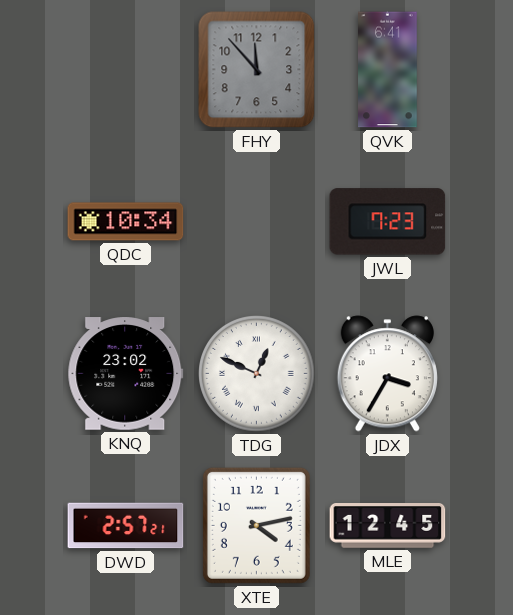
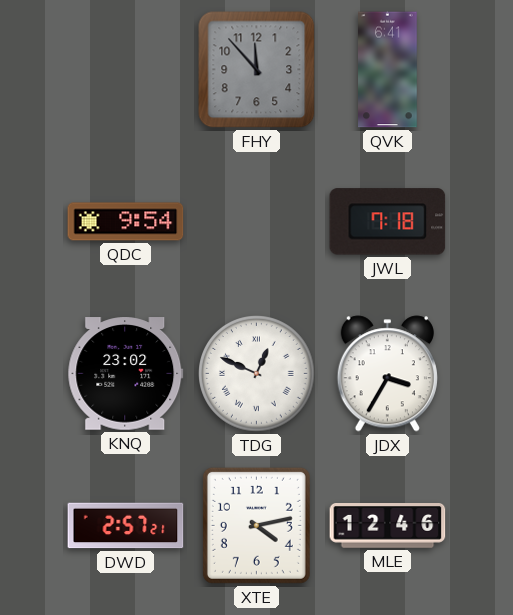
QDC: 10:34 -> 9:54
JWL: 7:23 -> 7:18
MLE: 12:45 -> 12:46
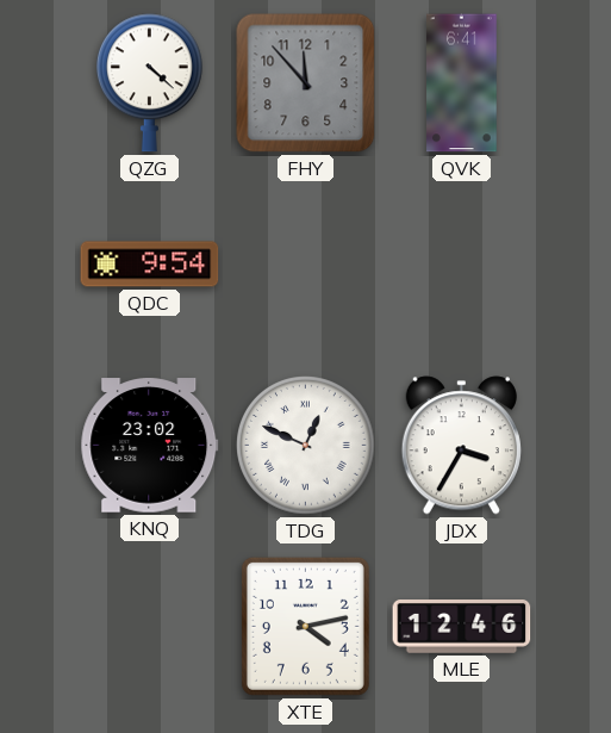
QZG: none -> 4:22
JWL: 7:18 -> none
DWD: 2:57 -> none
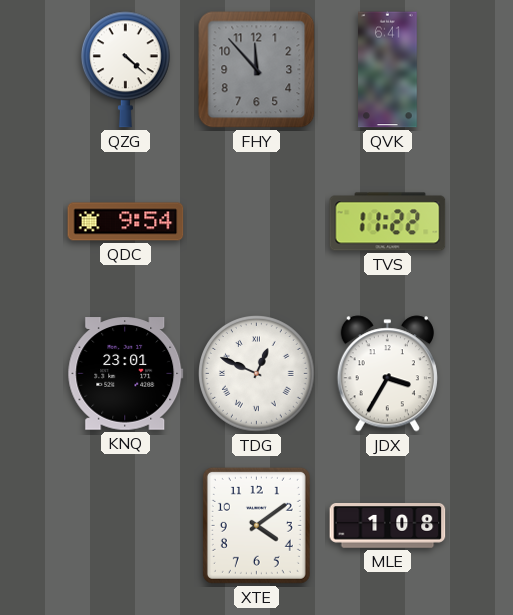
TVS: none -> 11:22
KNQ: 23:02 -> 23:01
XTE: 4:13 -> 4:09
MLE: 12:46 -> 1:08
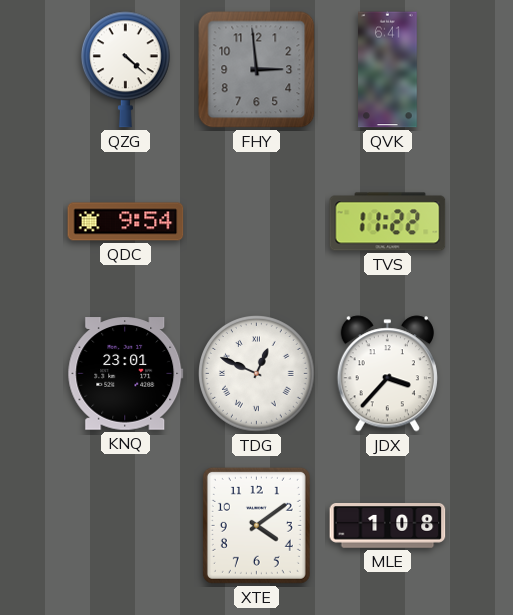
FHY: 11:53 -> 2:59
JDX: 3:35 -> 3:37
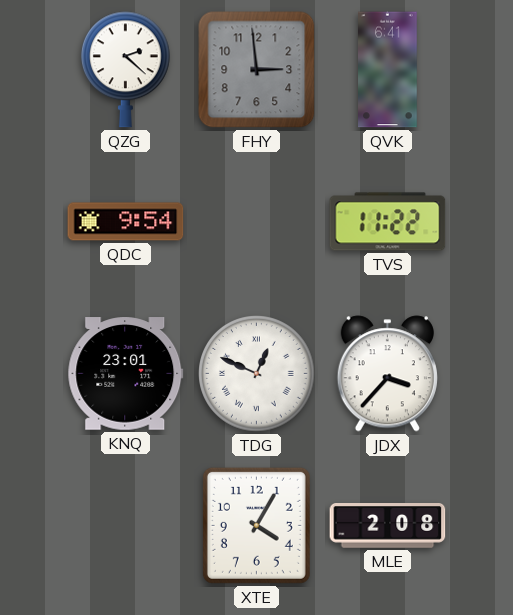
QZG: 4:22 -> 2:22
XTE: 4:09 -> 4:05
MLE: 1:08 -> 2:08
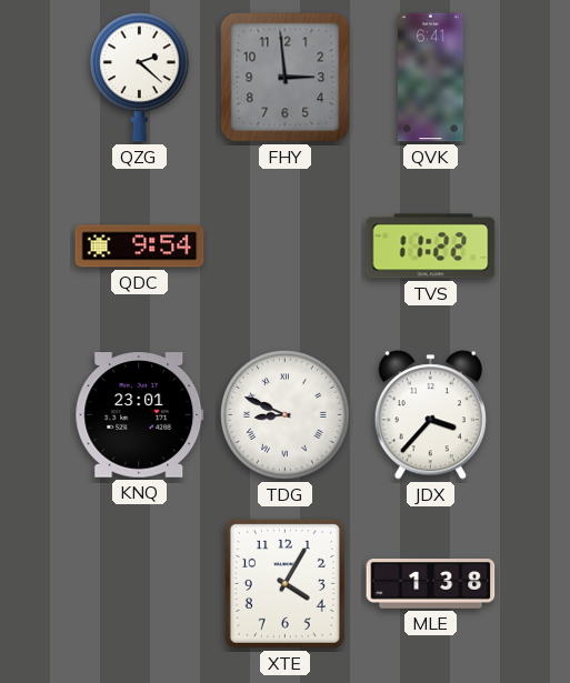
TDG: 12:49 -> 8:49
MLE: 2:08 -> 1:38
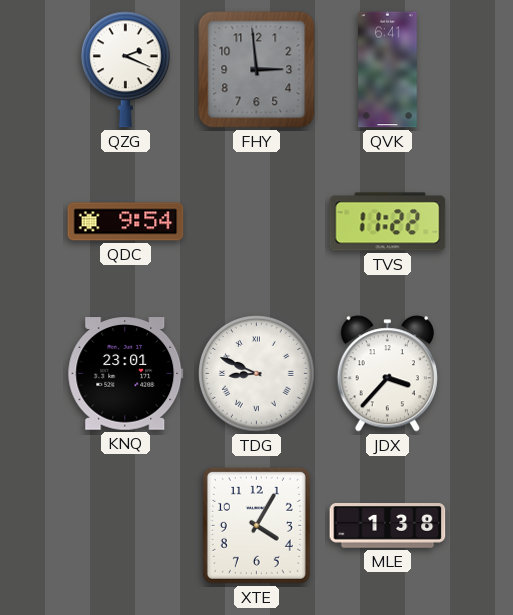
QZG: 2:22 -> 2:19
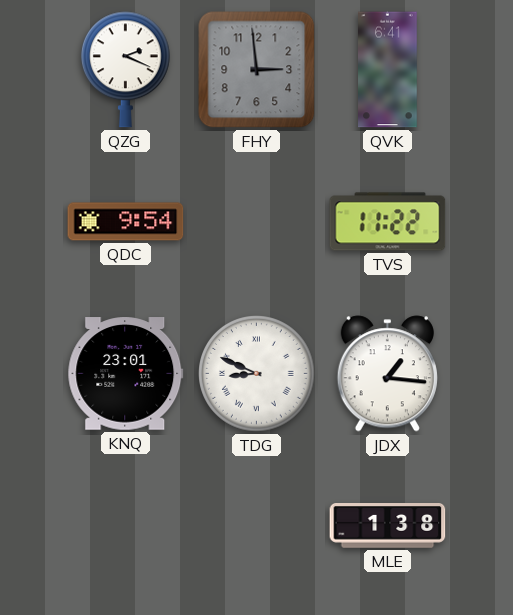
JDX: 3:37 -> 1:16
XTE: 4:05 -> none
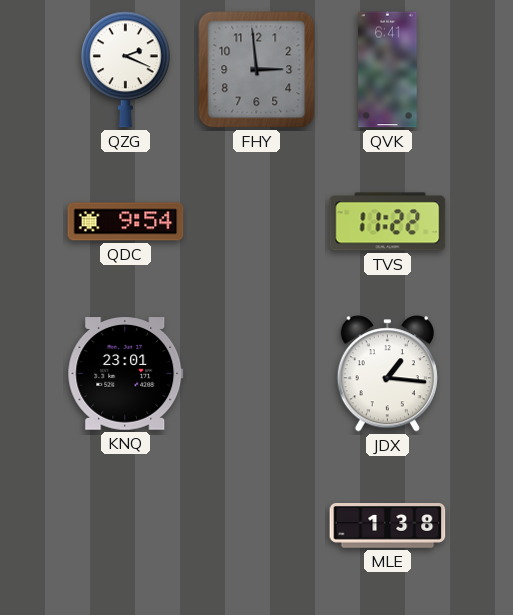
TDG: 8:49 -> none
